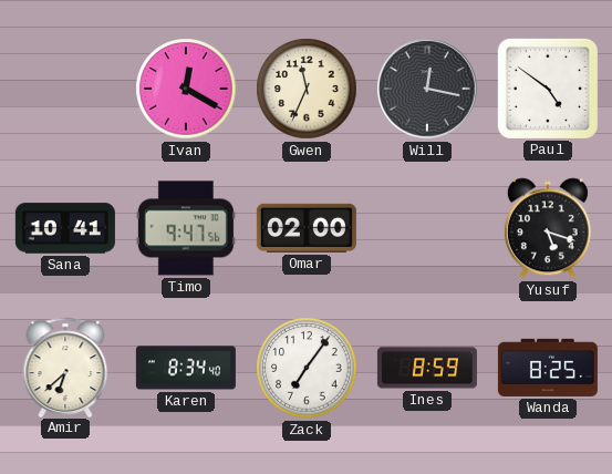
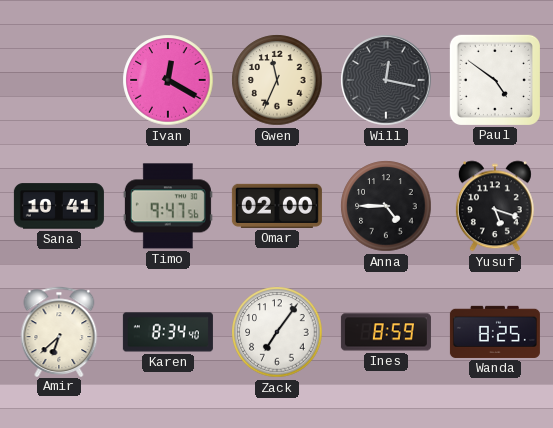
Anna: none -> 4:45
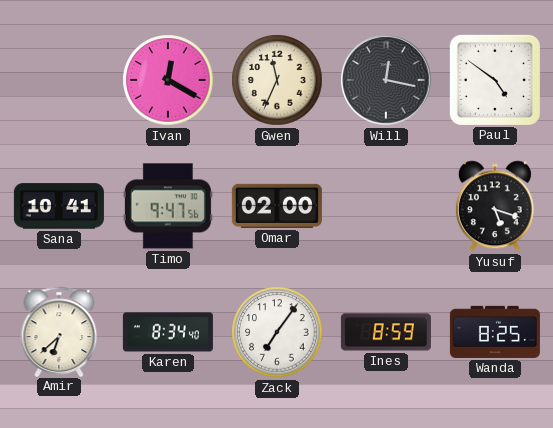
Anna: 4:45 -> none
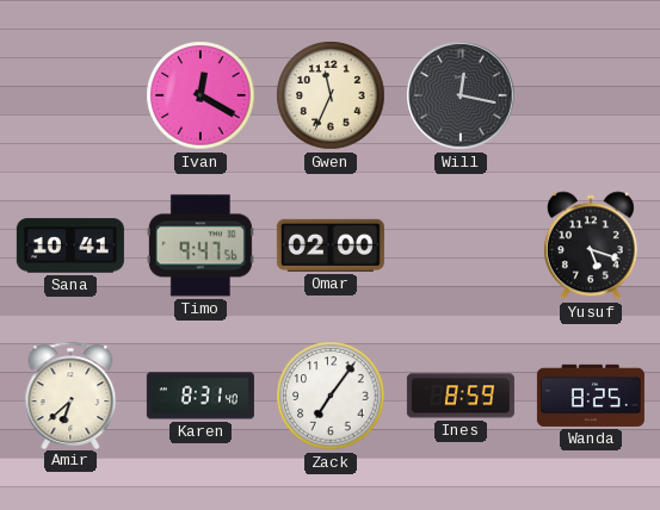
Paul: 4:51 -> none
Karen: 8:34 -> 8:31
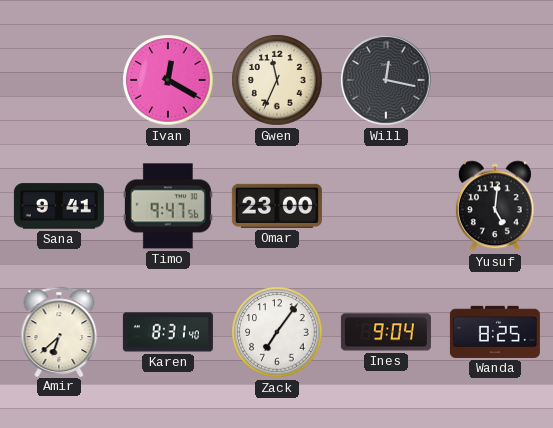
Sana: 10:41 -> 9:41
Omar: 02:00 -> 23:00
Yusuf: 5:18 -> 5:01
Ines: 8:59 -> 9:04
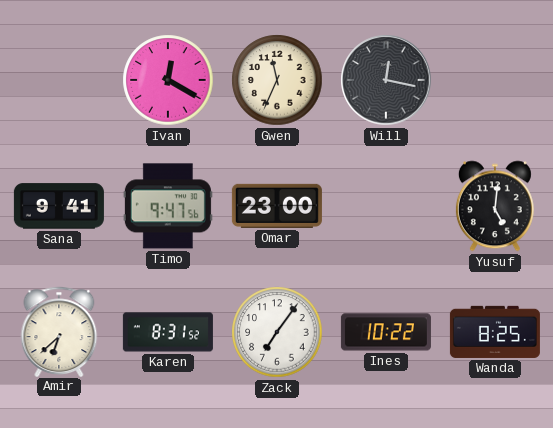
Karen: 8:31:40 -> 8:31:52
Ines: 9:04 -> 10:22
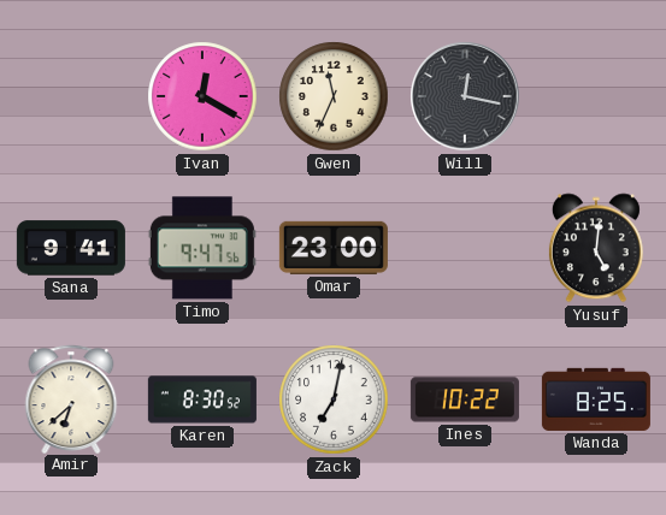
Karen: 8:31 -> 8:30
Zack: 7:06 -> 7:02
